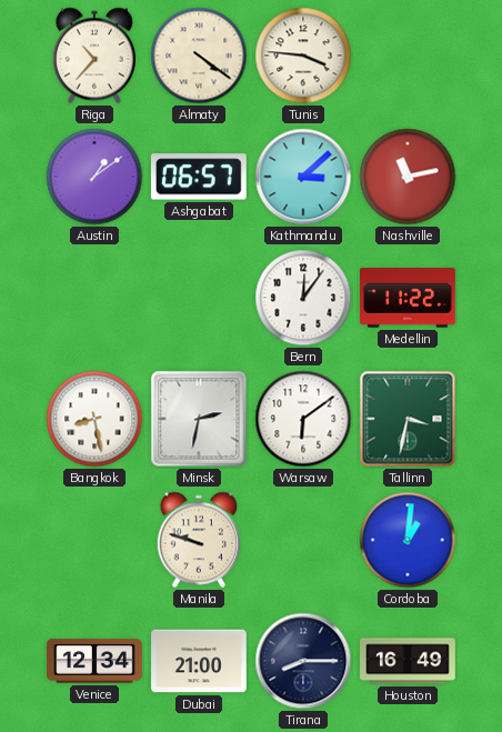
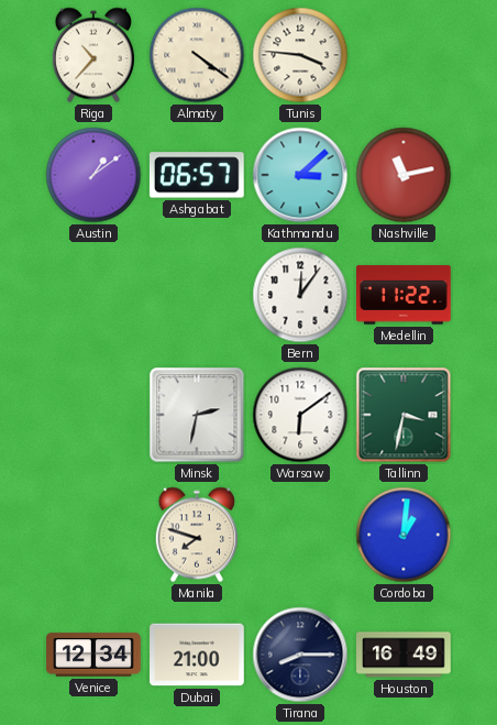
Bangkok: 8:28 -> none
Manila: 9:48 -> 7:48
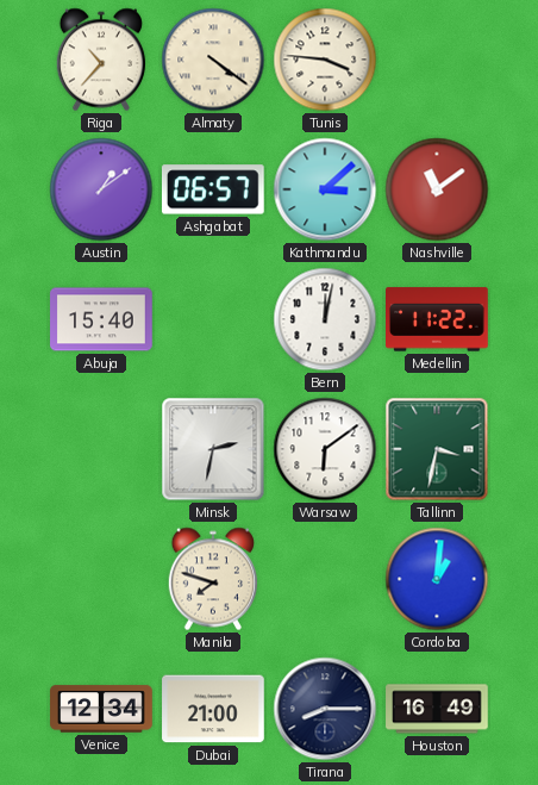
Nashville: 11:13 -> 11:09
Abuja: none -> 15:40
Bern: 12:06 -> 12:02
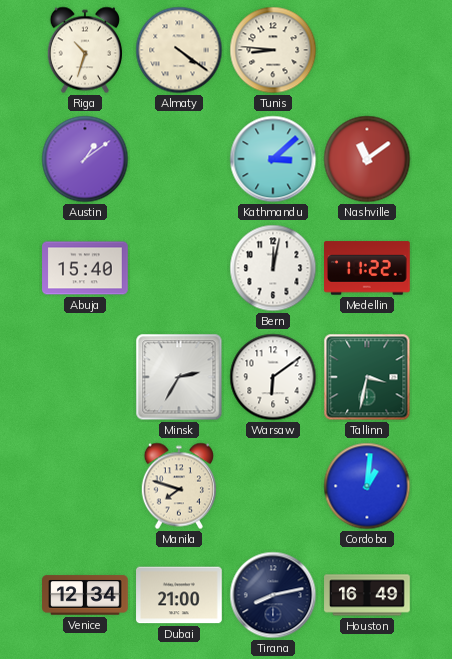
Riga: 10:37 -> 10:33
Tunis: 3:46 -> 8:46
Ashgabat: 06:57 -> none
Minsk: 2:32 -> 2:35
Tirana: 8:15 -> 8:13
